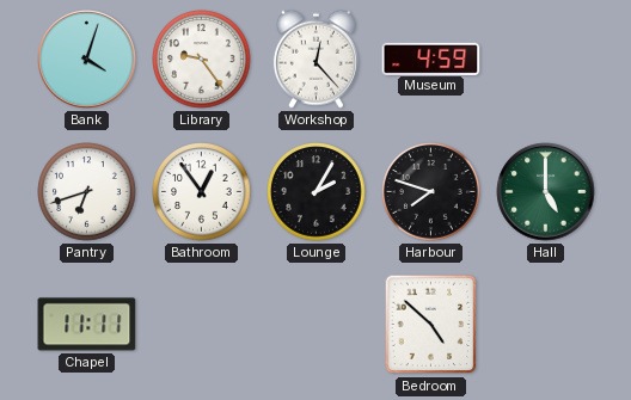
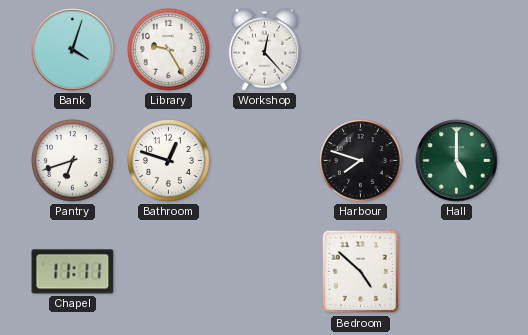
Library: 9:24 -> 9:25
Museum: 4:59 -> none
Bathroom: 12:54 -> 12:48
Lounge: 2:05 -> none
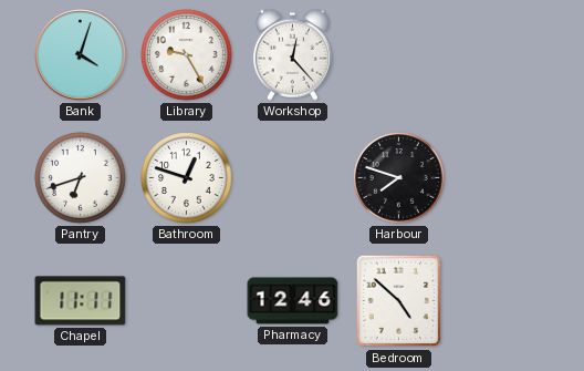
Hall: 5:00 -> none
Pharmacy: none -> 12:46
